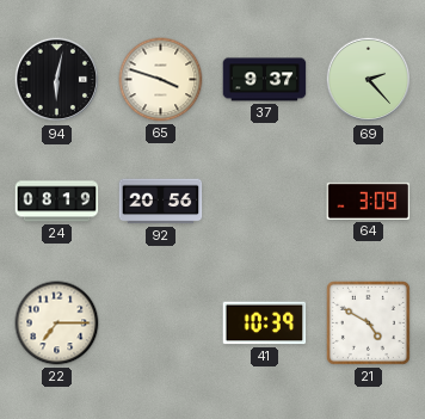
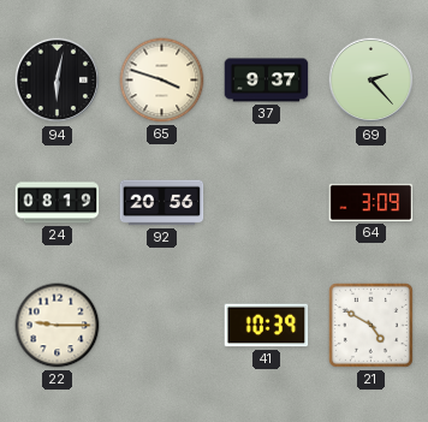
22: 7:15 -> 9:15
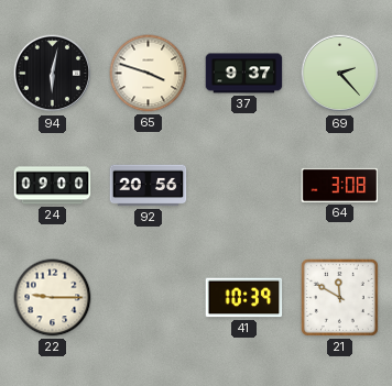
24: 08:19 -> 09:00
64: 3:09 -> 3:08
21: 4:50 -> 11:50
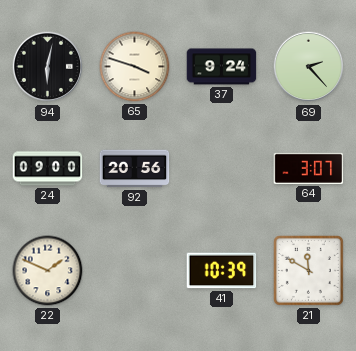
37: 9:37 -> 9:24
64: 3:08 -> 3:07
22: 9:15 -> 1:49
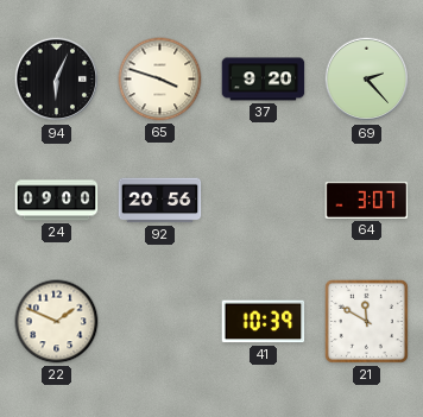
94: 6:02 -> 6:04
37: 9:24 -> 9:20
